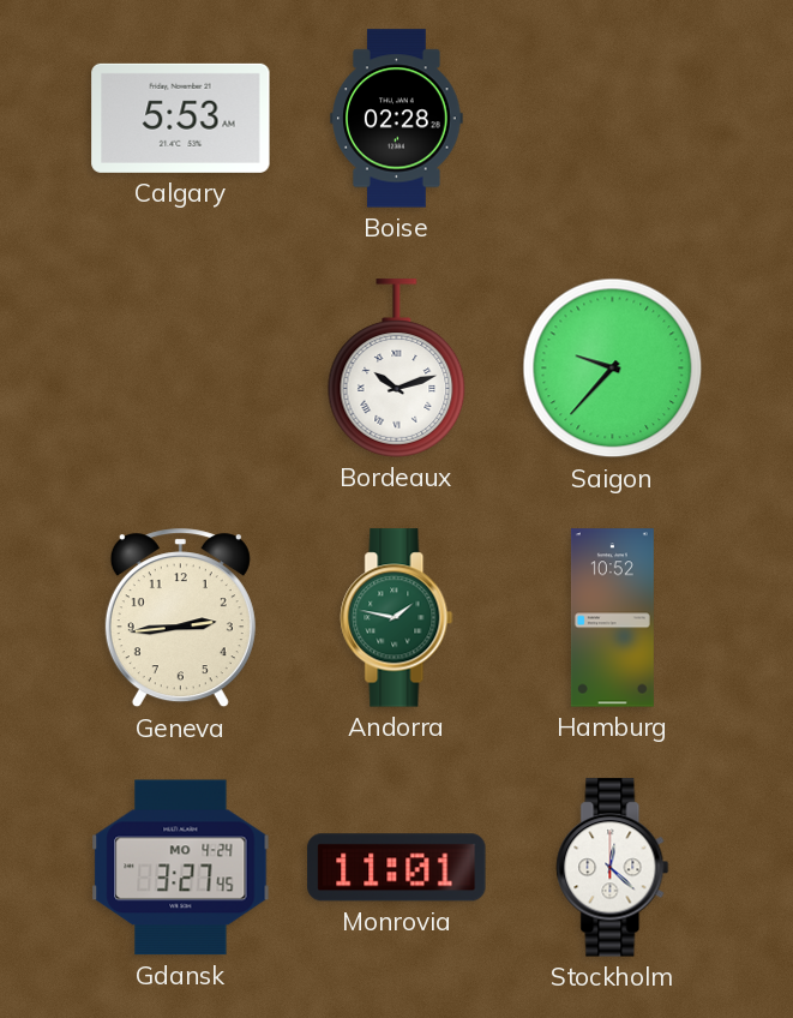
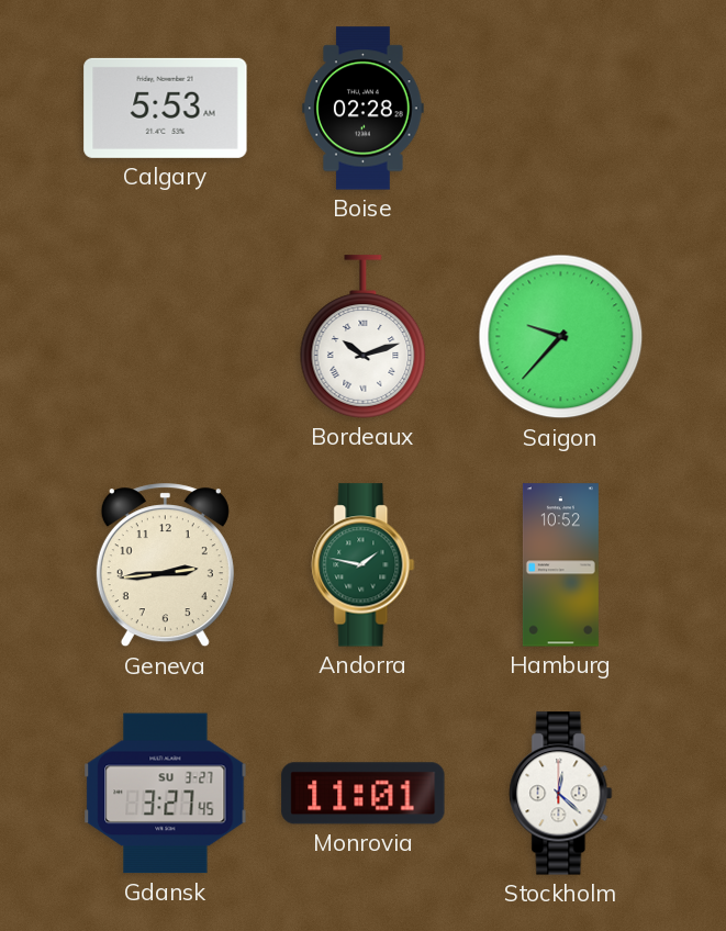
Gdansk date: MO 4-24 -> SU 3-27
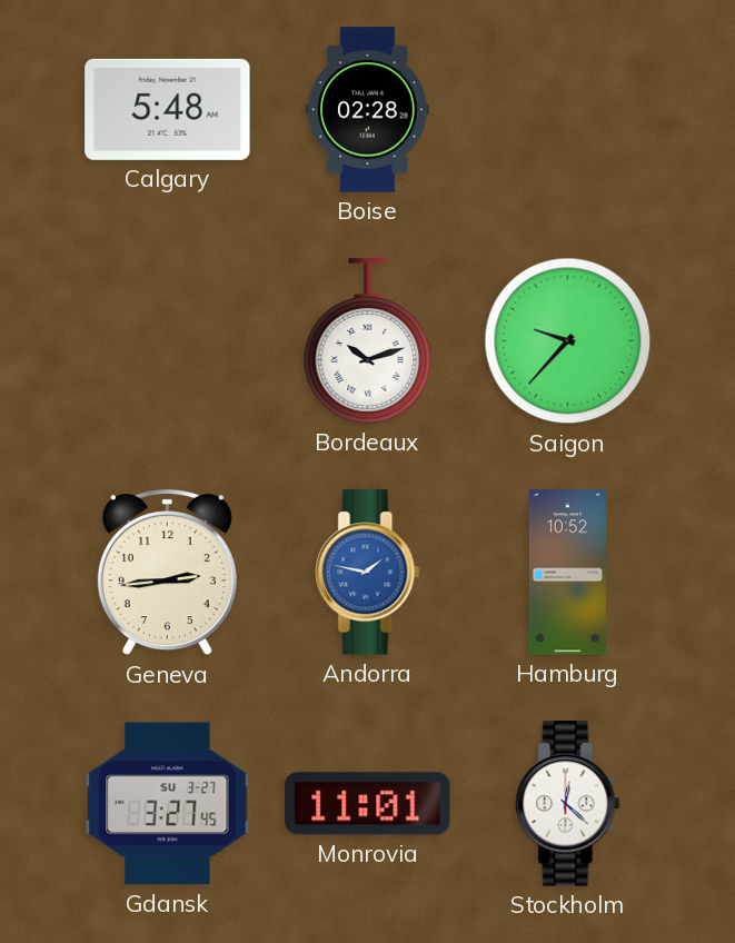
Calgary: 5:53 -> 5:48
Andorra dial: green -> blue
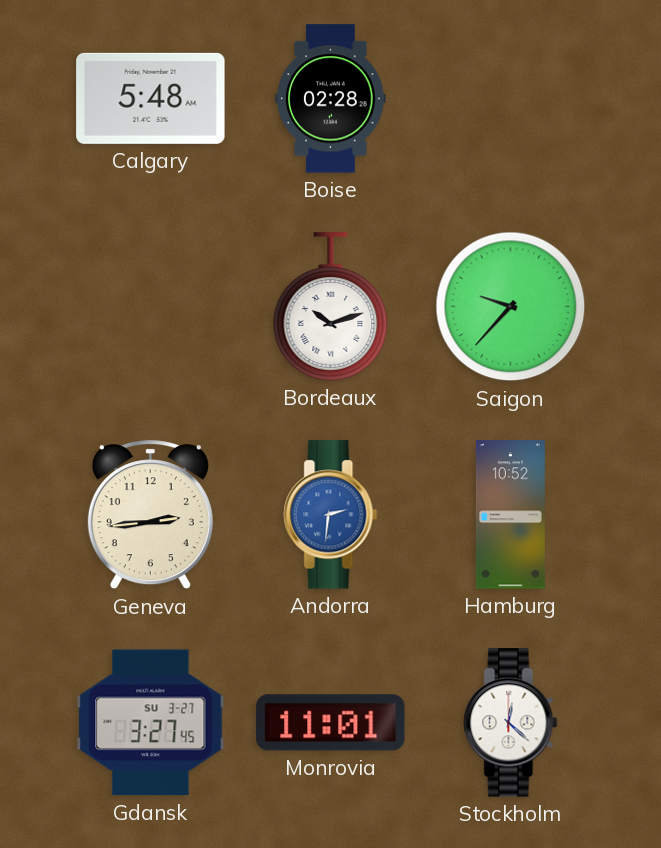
Andorra: 1:47 -> 2:31
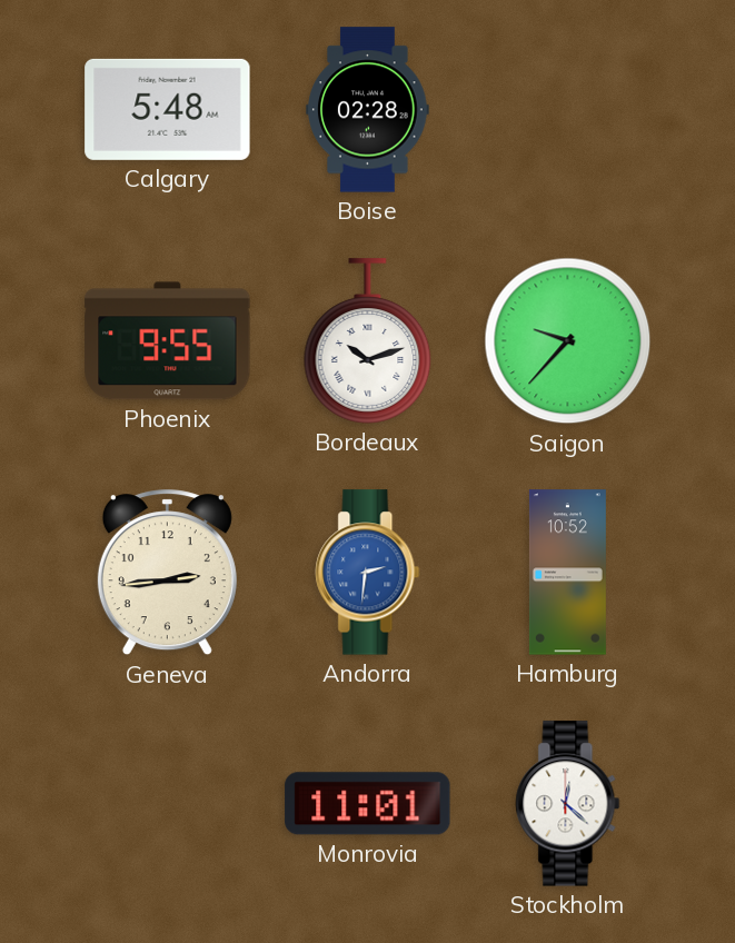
Phoenix: none -> 9:55
Gdansk: 3:27 -> none
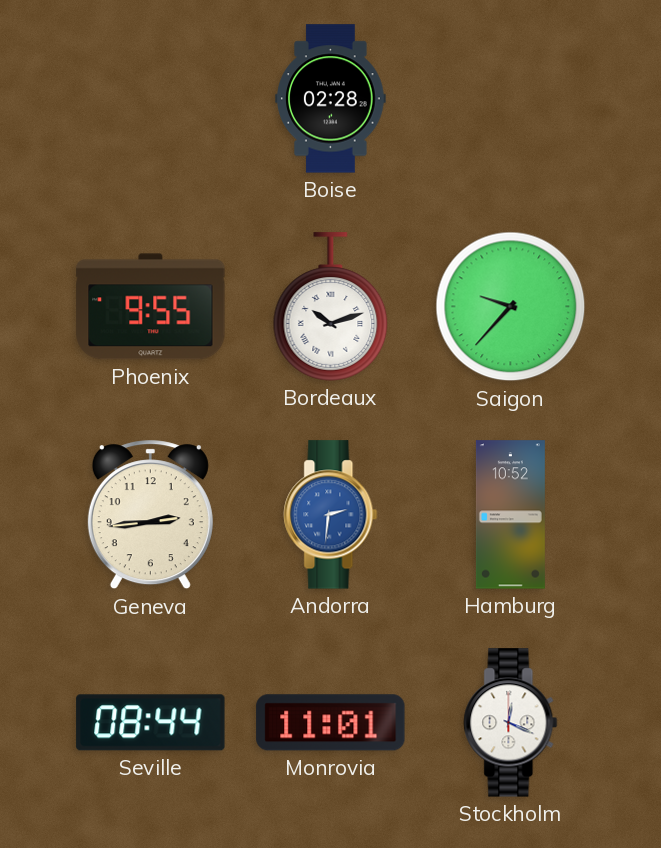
Calgary: 5:48 -> none
Seville: none -> 08:44
Stockholm: 12:22 -> 12:19
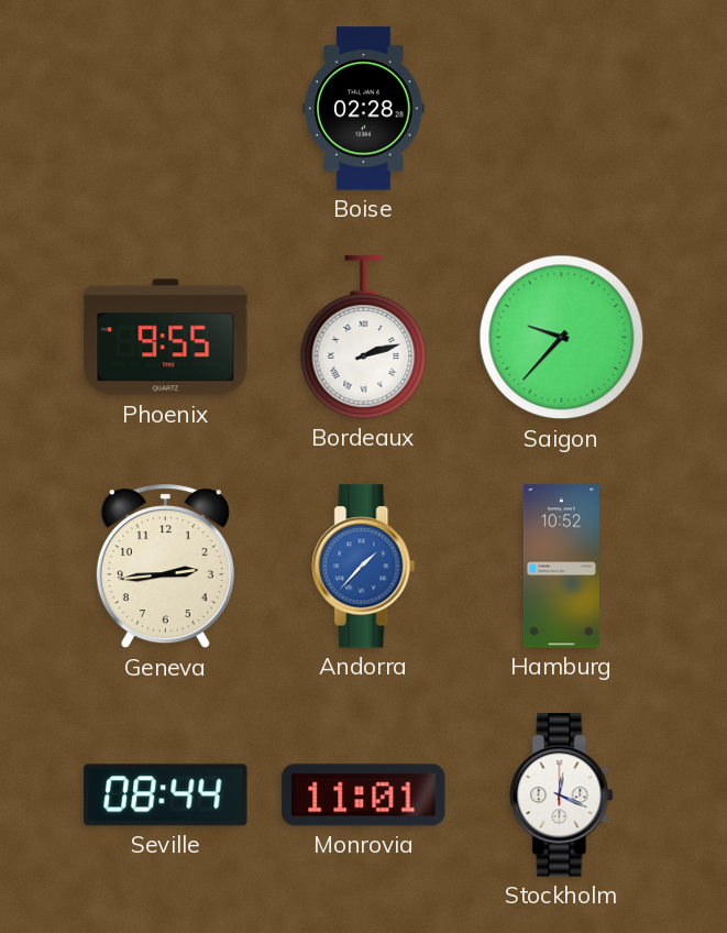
Bordeaux: 10:12 -> 2:12
Andorra: 2:31 -> 1:37
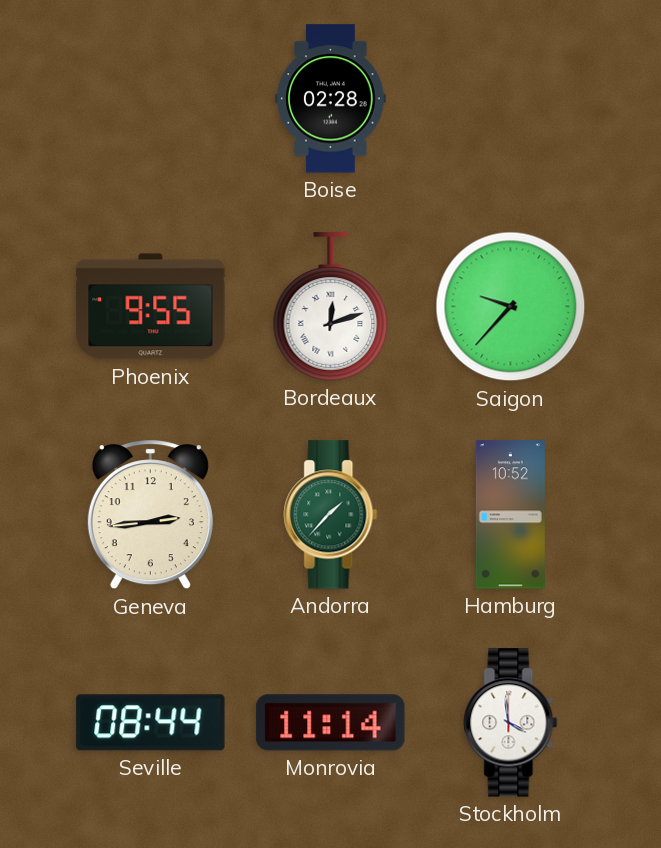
Bordeaux: 2:12 -> 12:12
Andorra dial: blue -> green
Monrovia: 11:01 -> 11:14
Stockholm: 12:19 -> 3:59
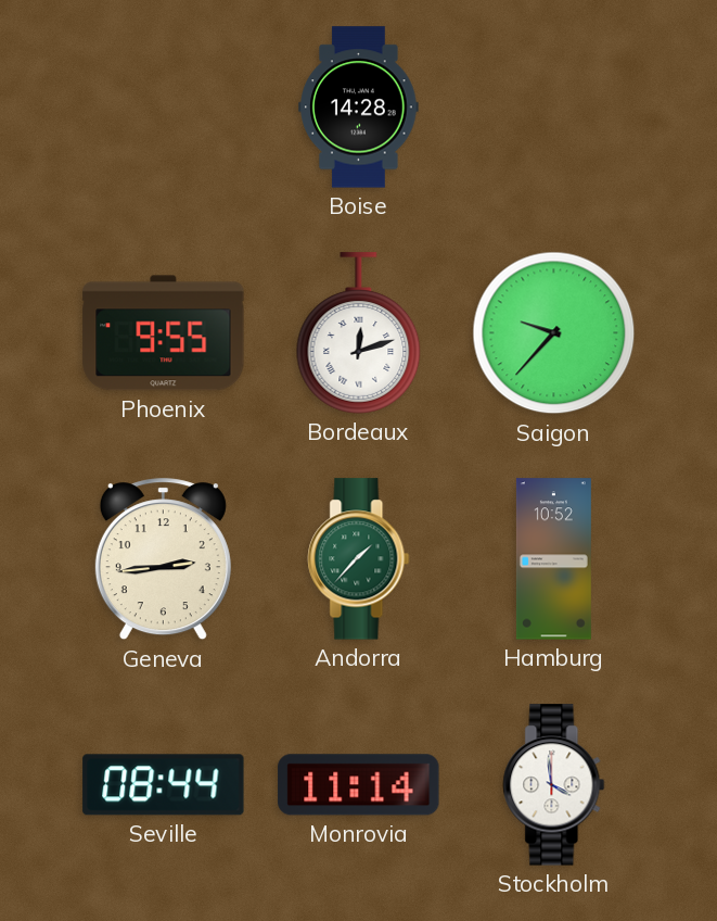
Boise: 02:28 -> 14:28
